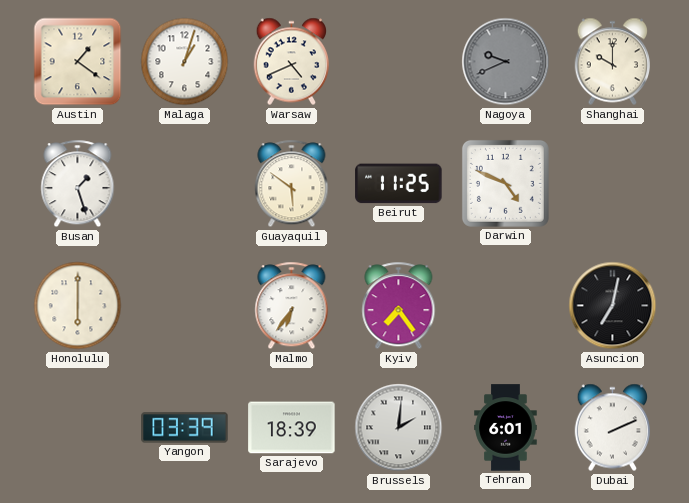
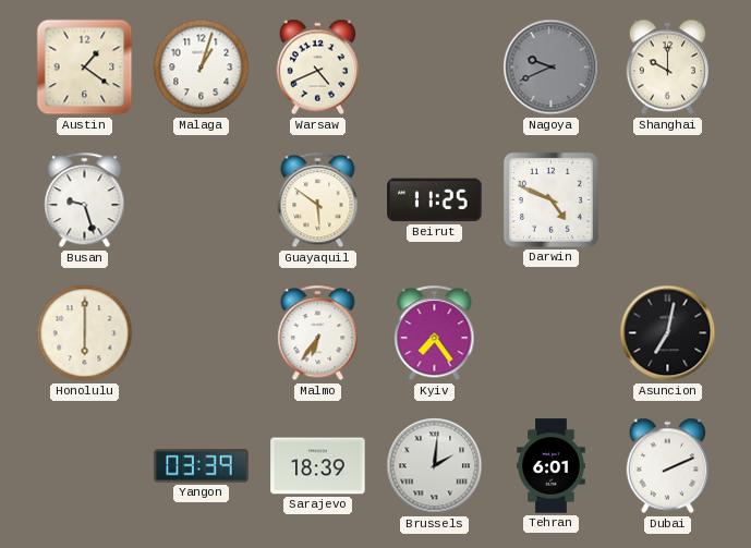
Busan: 1:27 -> 9:27
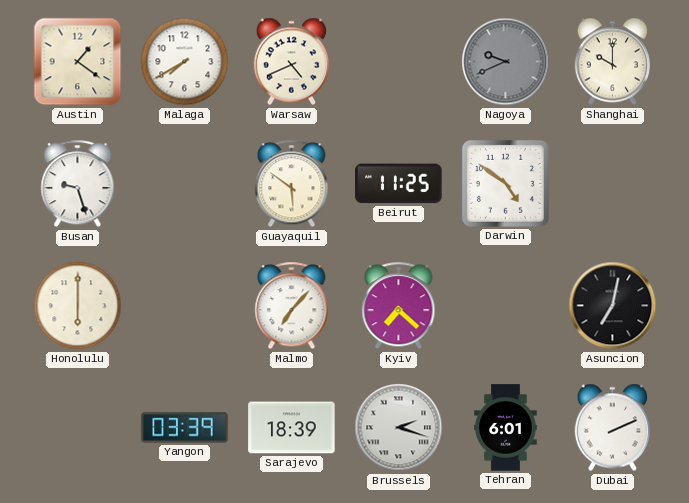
Malaga: 1:03 -> 7:40
Darwin: 4:49 -> 4:51
Malmo: 6:36 -> 7:07
Kyiv: 7:24 -> 7:22
Brussels: 2:01 -> 2:18
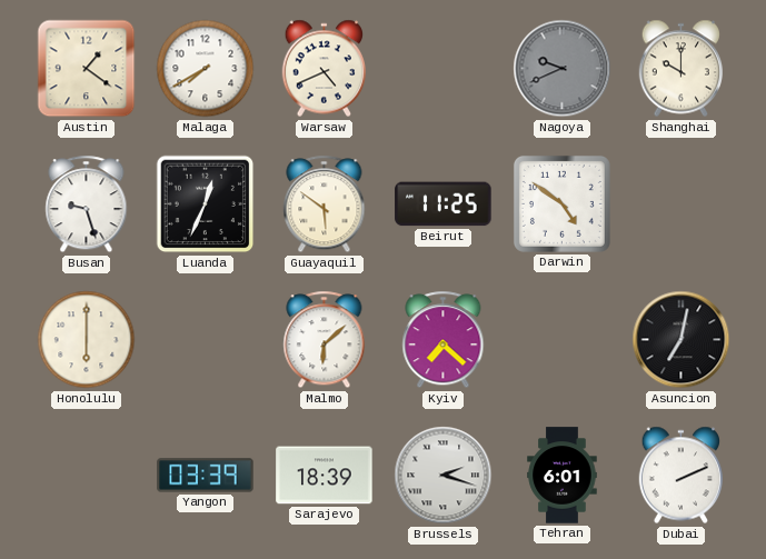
Luanda: none -> 12:34
Malmo: 7:07 -> 6:08
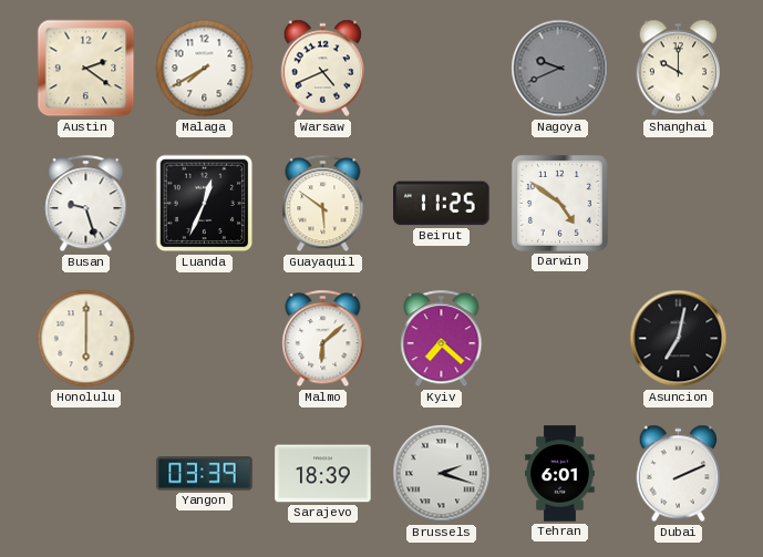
Austin: 1:21 -> 2:21
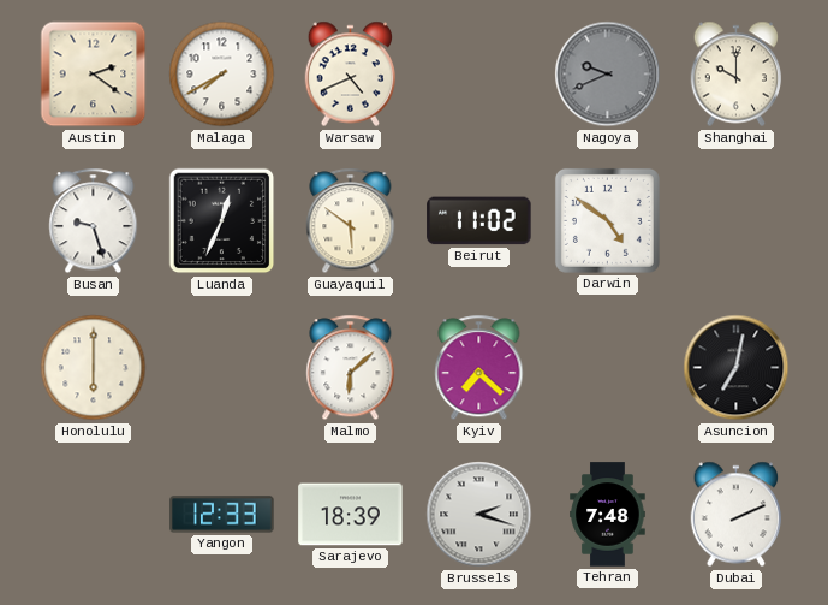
Beirut: 11:25 -> 11:02
Yangon: 03:39 -> 12:33
Tehran: 6:01 -> 7:48
